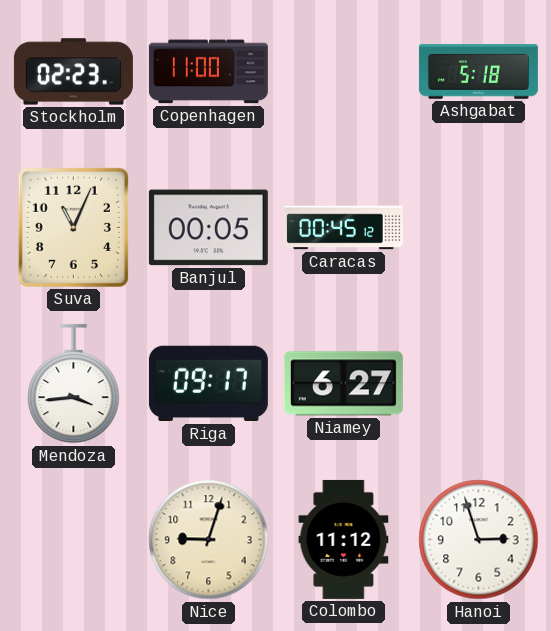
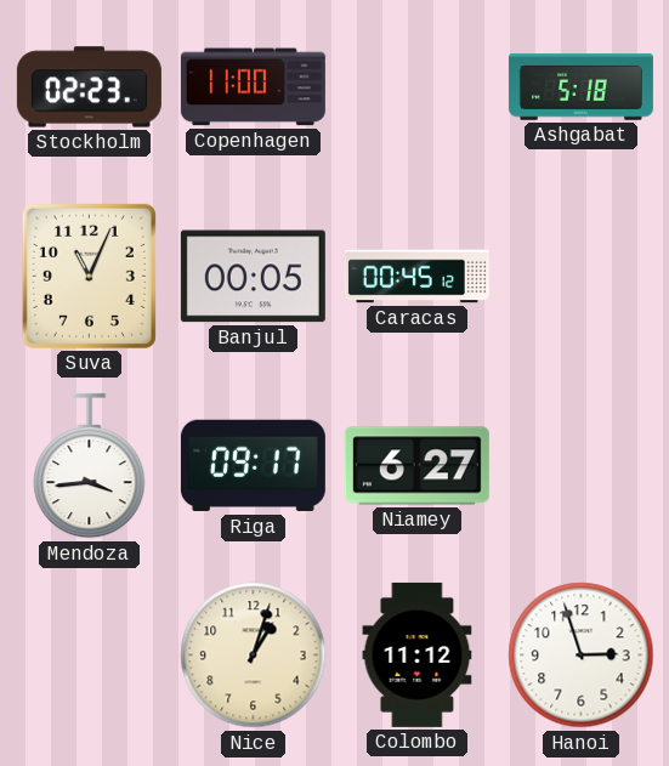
Nice: 9:03 -> 1:03
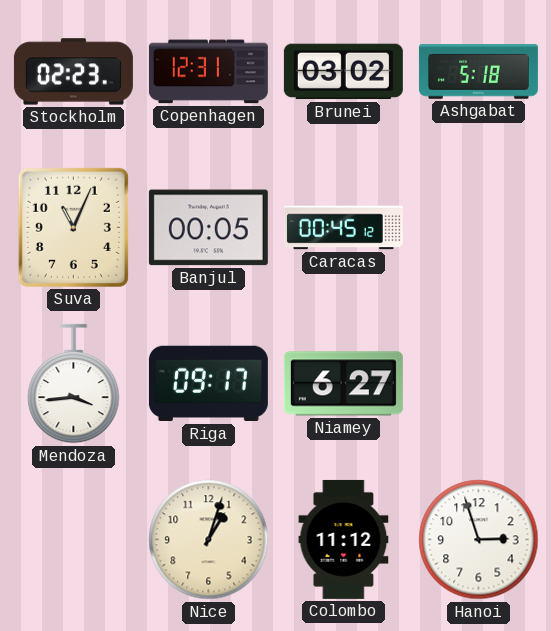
Copenhagen: 11:00 -> 12:31
Brunei: none -> 03:02
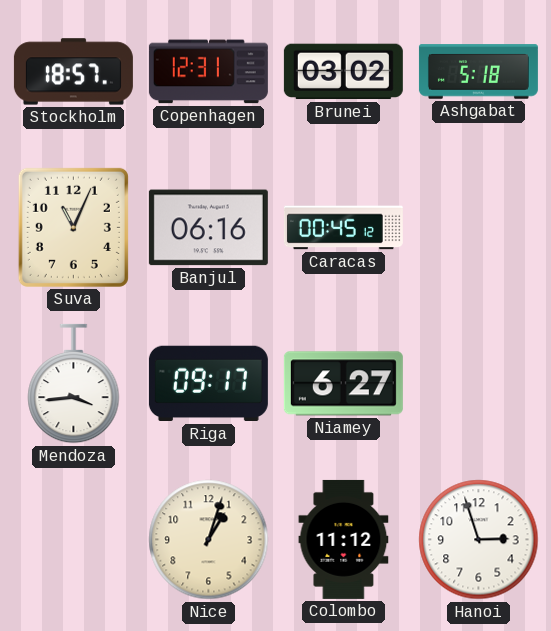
Stockholm: 02:23 -> 18:57
Banjul: 00:05 -> 06:16
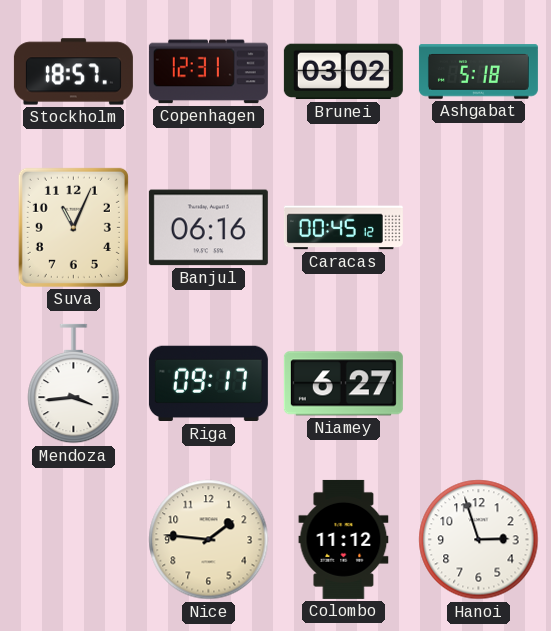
Nice: 1:03 -> 1:46
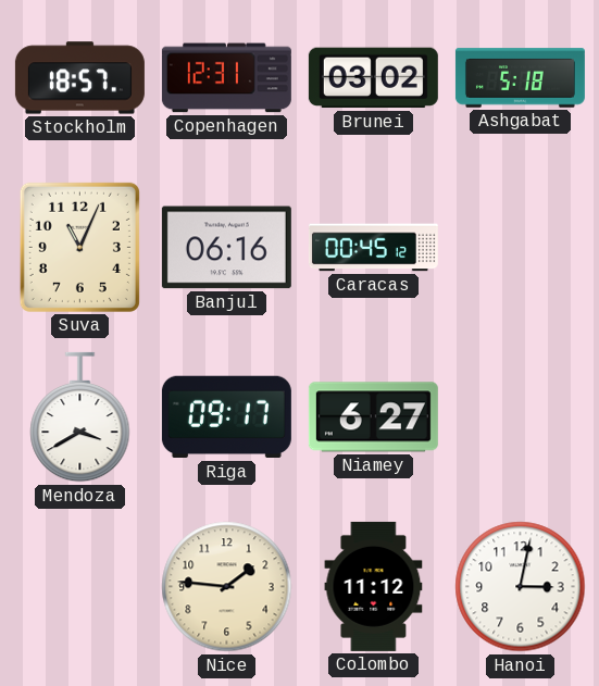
Mendoza: 3:44 -> 3:40
Hanoi: 2:57 -> 3:02
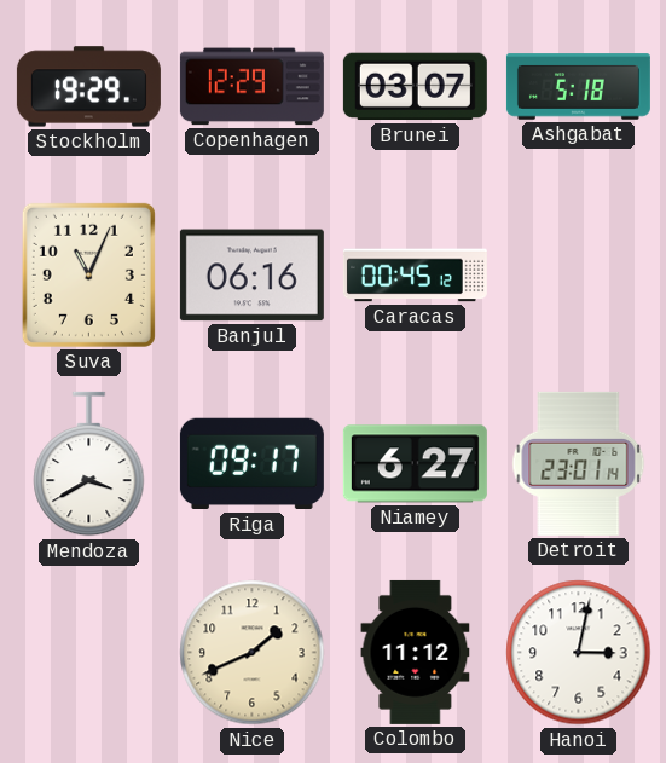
Stockholm: 18:57 -> 19:29
Copenhagen: 12:31 -> 12:29
Brunei: 03:02 -> 03:07
Detroit: none -> 23:01
Nice: 1:46 -> 1:41
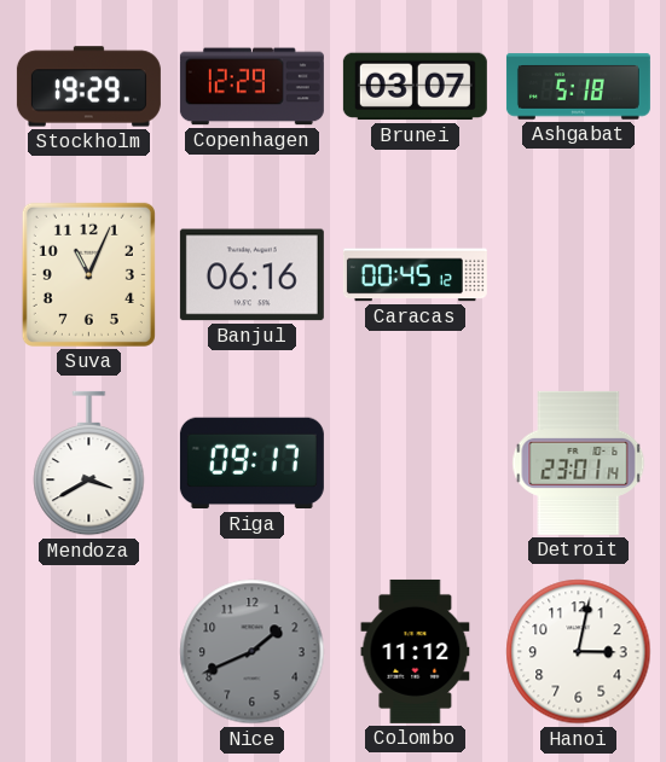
Niamey: 6:27 -> none
Nice dial: cream -> grey
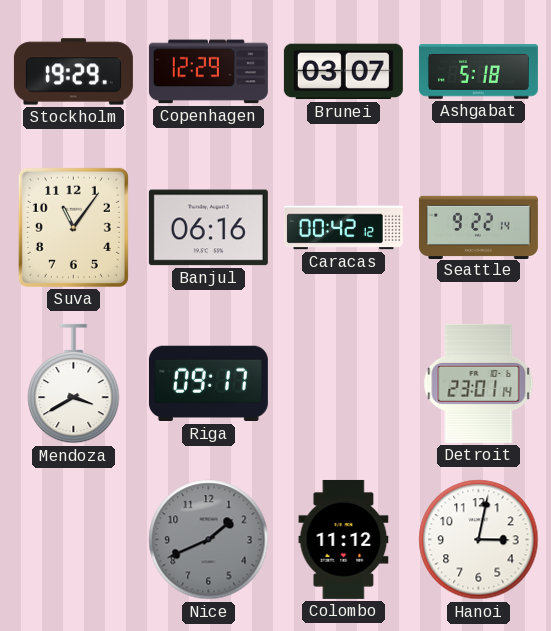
Suva: 11:04 -> 11:06
Caracas: 00:45 -> 00:42
Seattle: none -> 9:22
